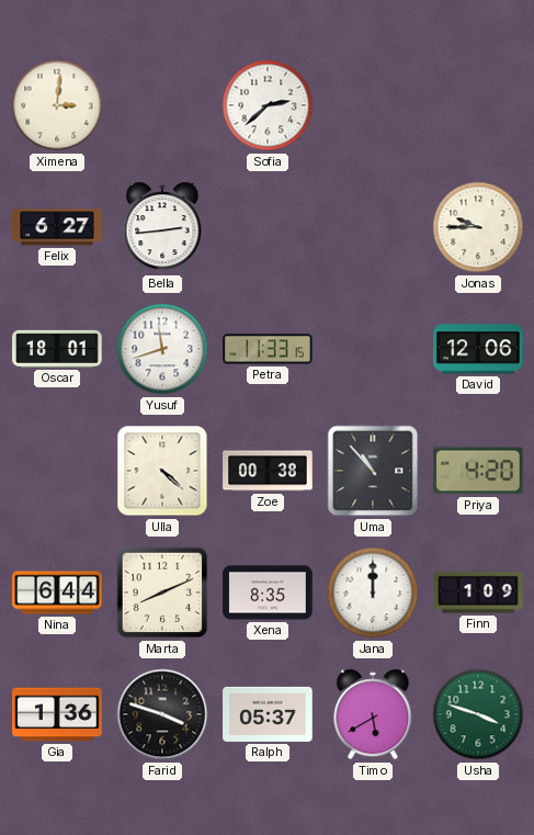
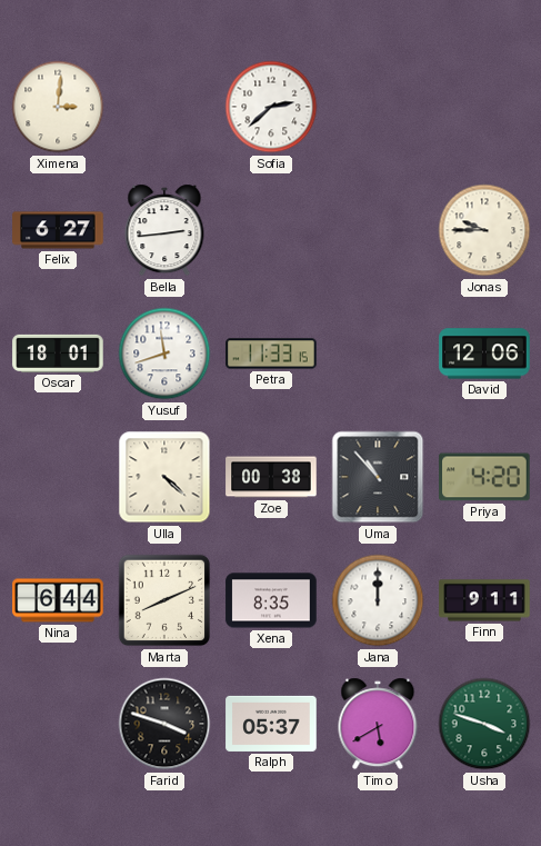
Finn: 1:09 -> 9:11
Gia: 1:36 -> none
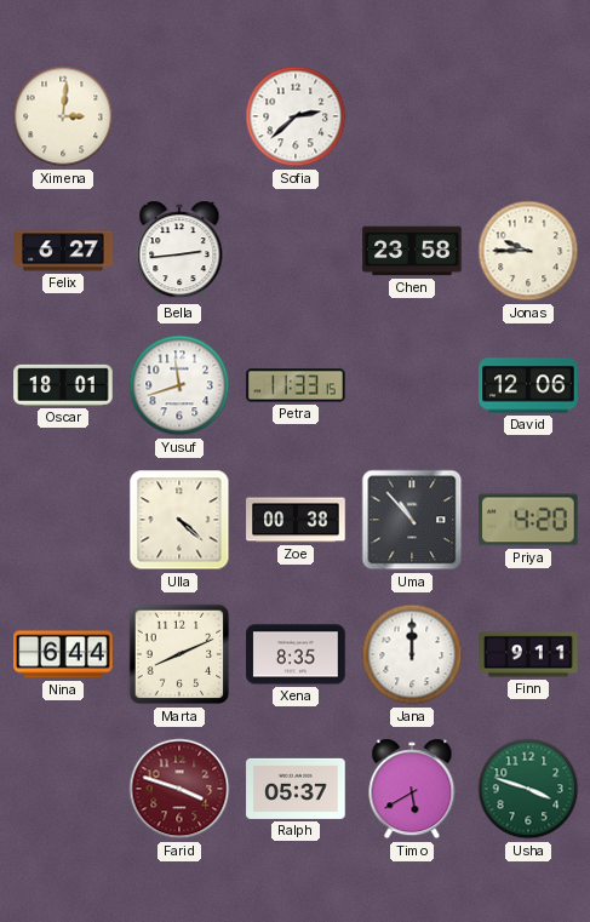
Chen: none -> 23:58
Farid dial: black -> burgundy
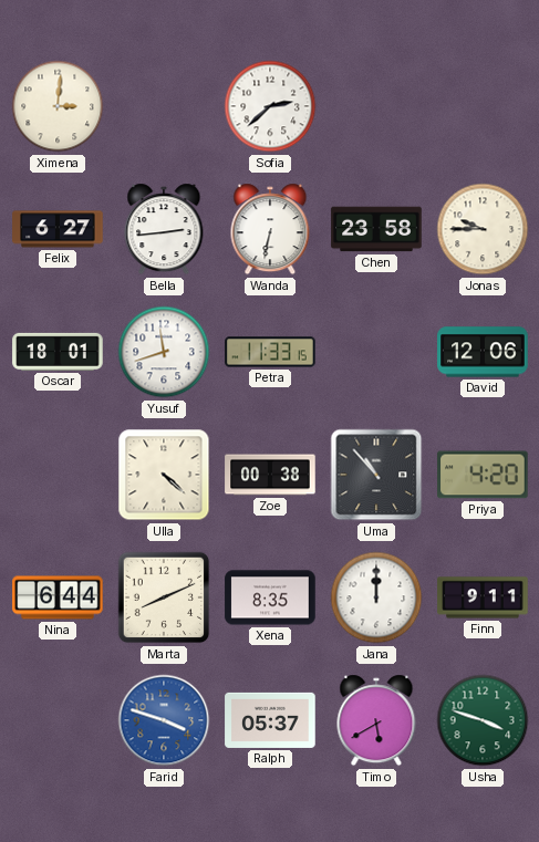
Wanda: none -> 6:32
Farid dial: burgundy -> blue
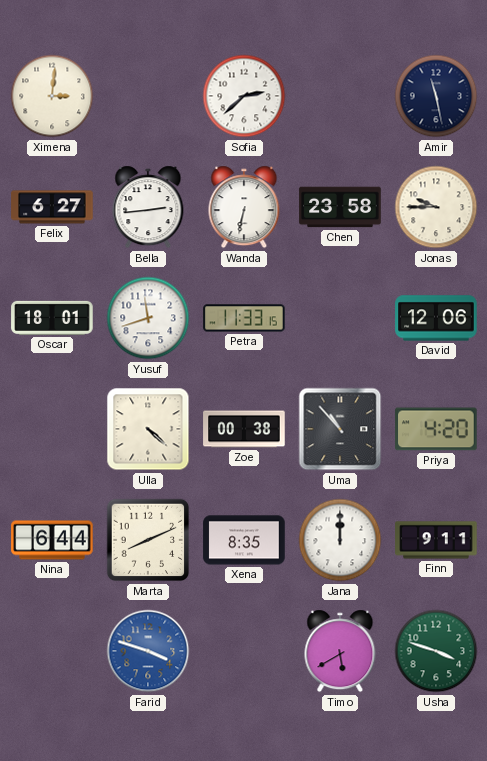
Amir: none -> 11:28
Ralph: 05:37 -> none
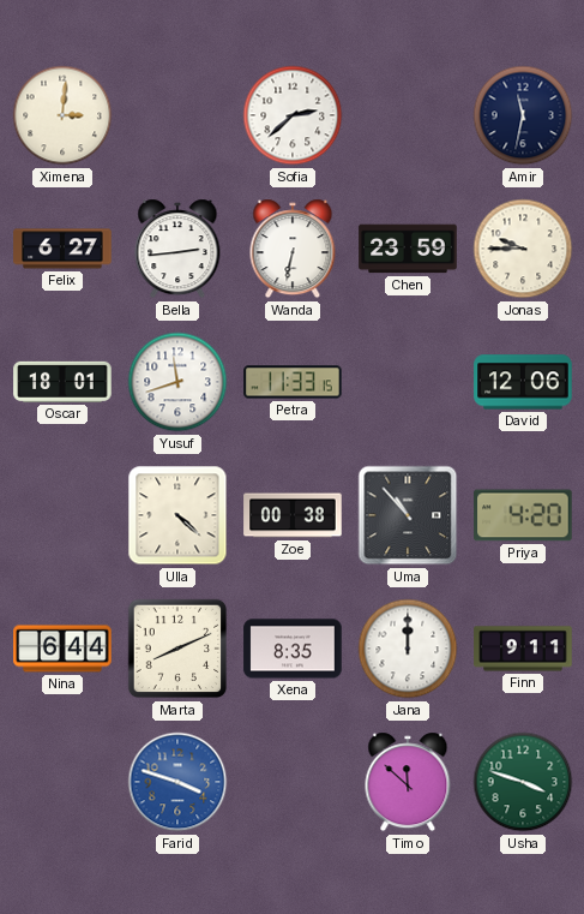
Amir: 11:28 -> 11:32
Chen: 23:58 -> 23:59
Timo: 5:40 -> 11:52
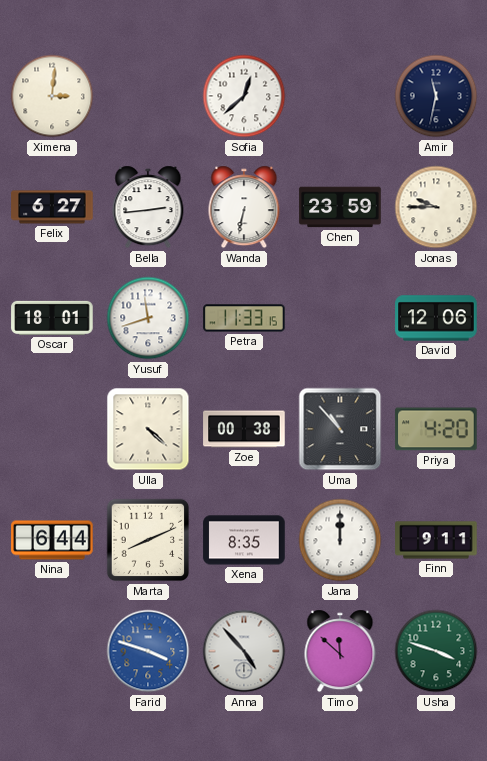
Sofia: 2:38 -> 12:38
Anna: none -> 4:53
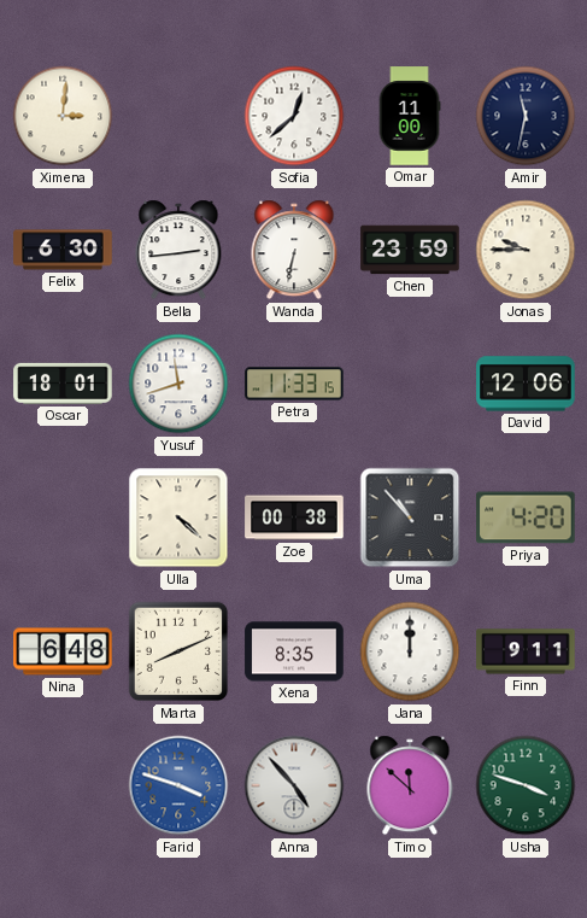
Omar: none -> 11:00
Felix: 6:27 -> 6:30
Nina: 6:44 -> 6:48
